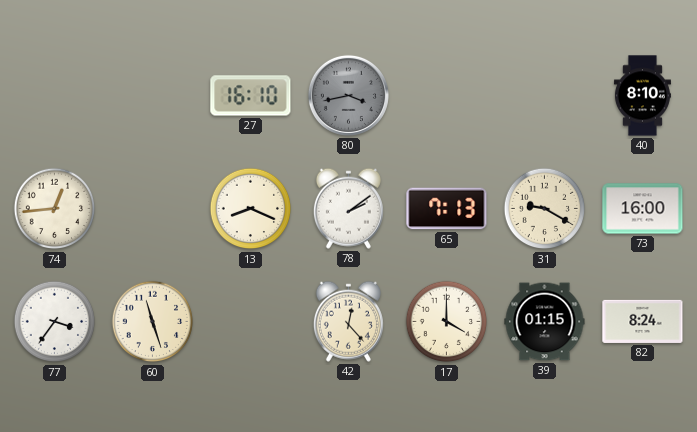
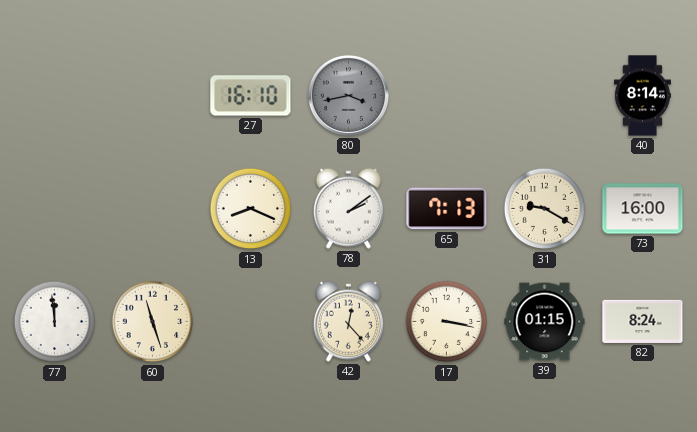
40: 8:10 -> 8:14
74: 12:44 -> none
77: 3:36 -> 11:59
17: 4:00 -> 3:17
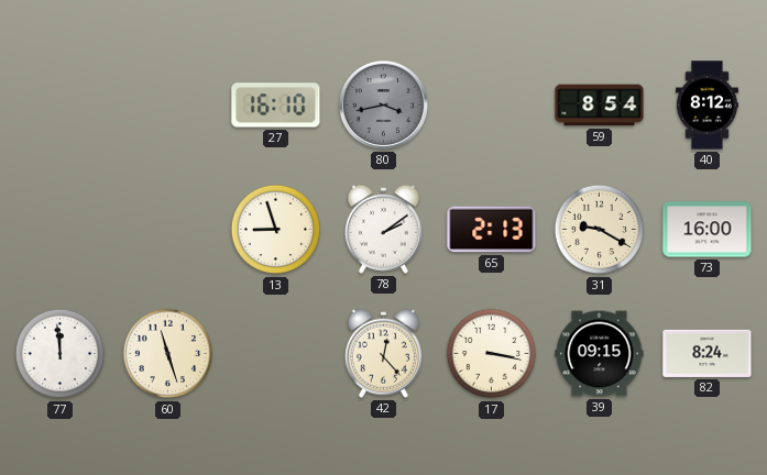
59: none -> 8:54
40: 8:14 -> 8:12
13: 8:19 -> 8:57
65: 7:13 -> 2:13
39: 01:15 -> 09:15
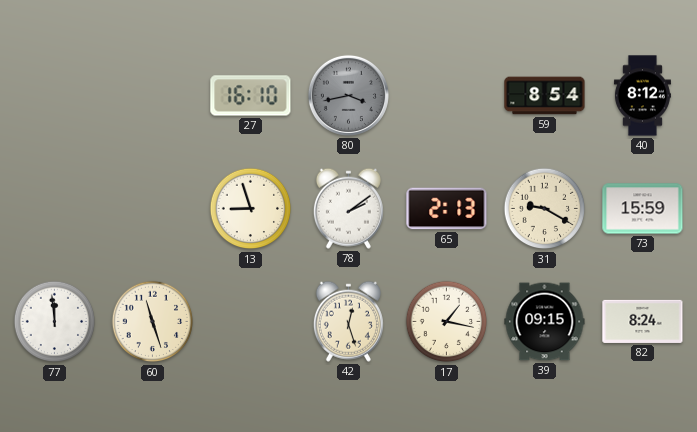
73: 16:00 -> 15:59
42: 12:23 -> 12:27
17: 3:17 -> 1:17
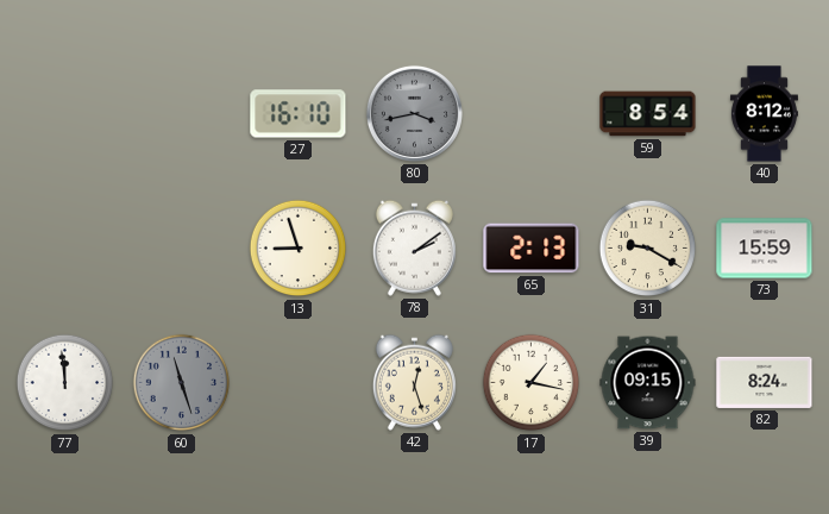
60 dial: cream -> grey
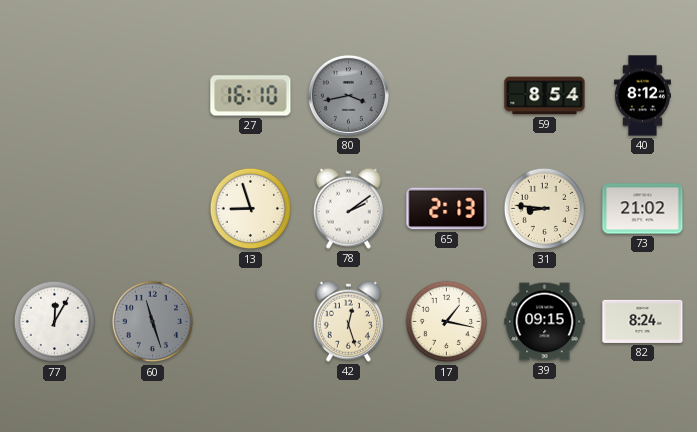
31: 9:20 -> 8:46
73: 15:59 -> 21:02
77: 11:59 -> 12:05
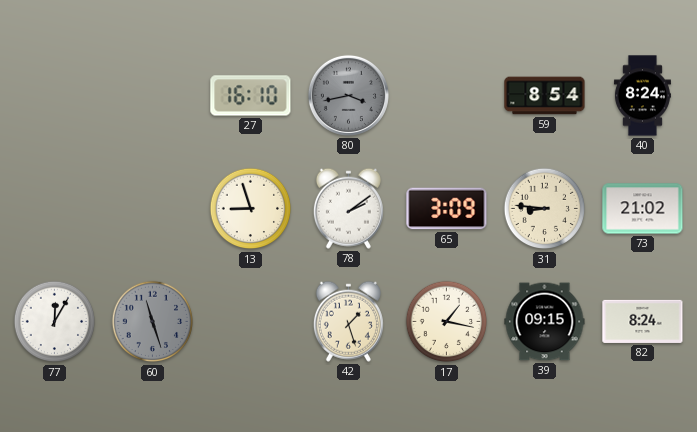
40: 8:12 -> 8:24
65: 2:13 -> 3:09
42: 12:27 -> 1:27
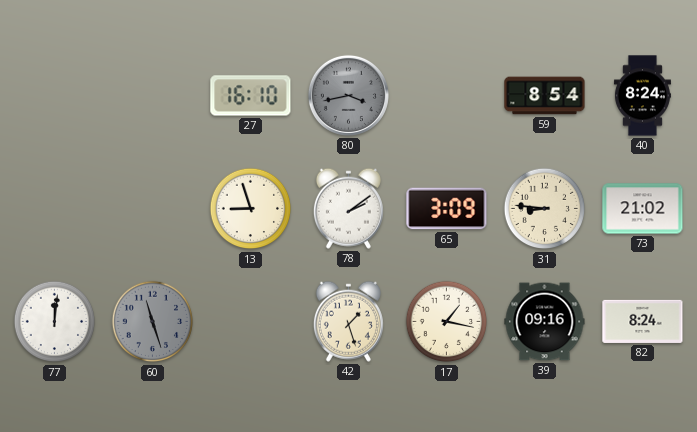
77: 12:05 -> 12:01
39: 09:15 -> 09:16
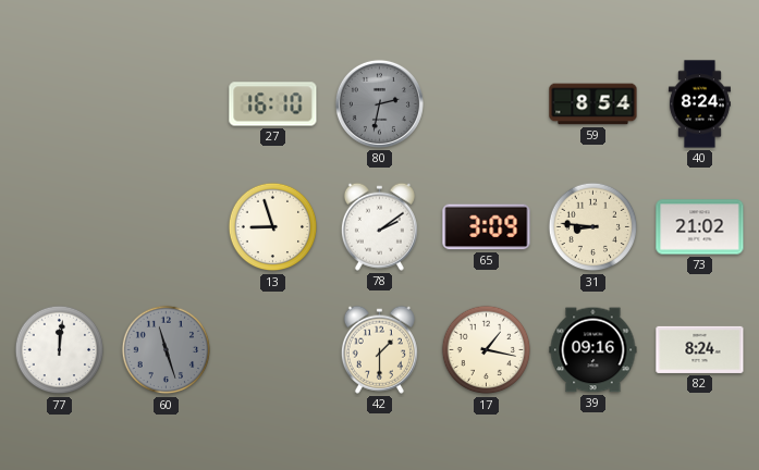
80: 3:43 -> 2:32
42: 1:27 -> 1:30
